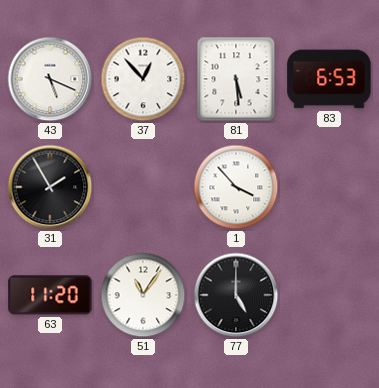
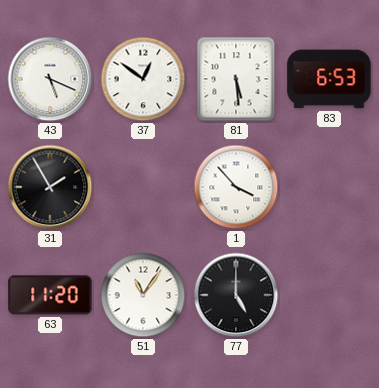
37: 12:53 -> 12:51
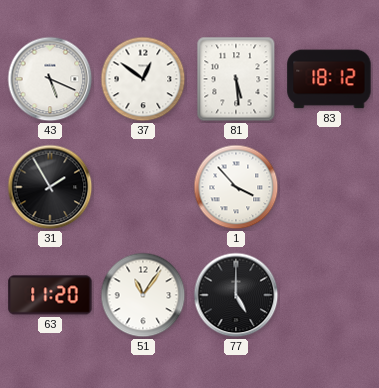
83: 6:53 -> 18:12
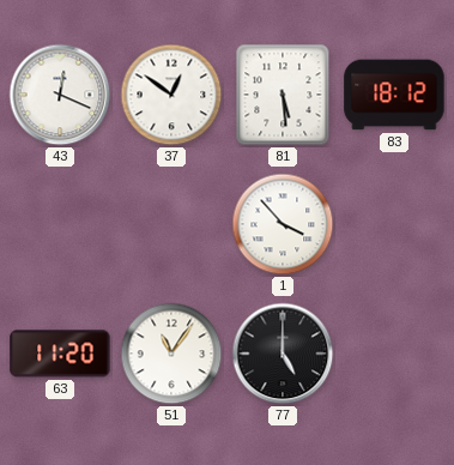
43: 5:19 -> 12:19
31: 1:55 -> none
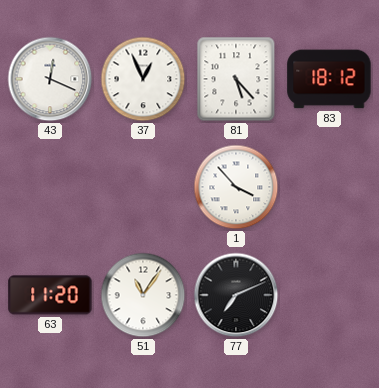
37: 12:51 -> 12:56
81: 5:29 -> 5:23
77: 5:00 -> 7:11
